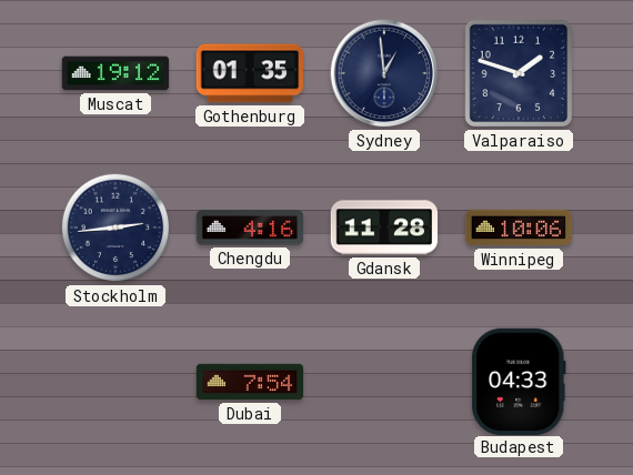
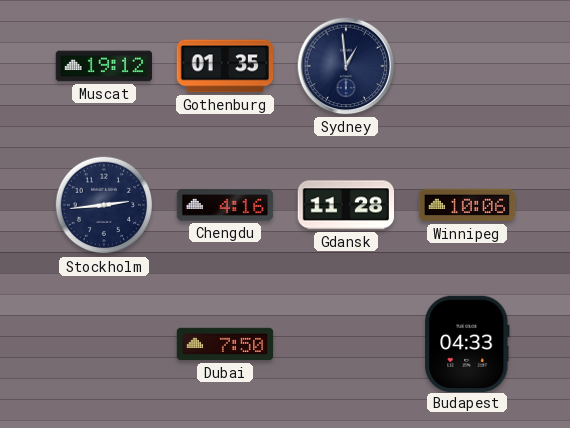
Valparaiso: 1:48 -> none
Dubai: 7:54 -> 7:50
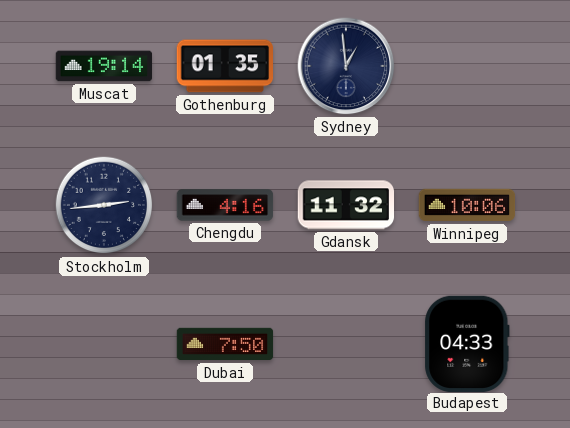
Muscat: 19:12 -> 19:14
Gdansk: 11:28 -> 11:32
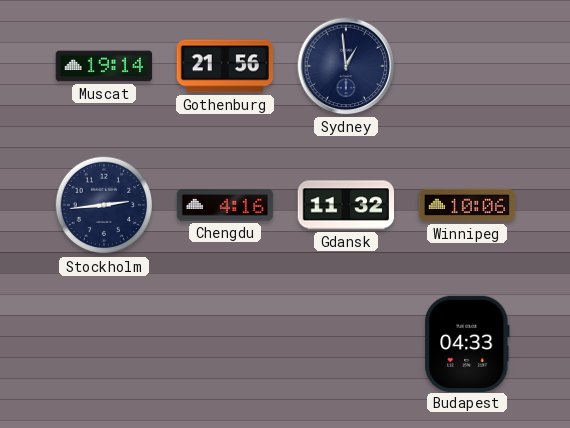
Gothenburg: 01:35 -> 21:56
Dubai: 7:50 -> none
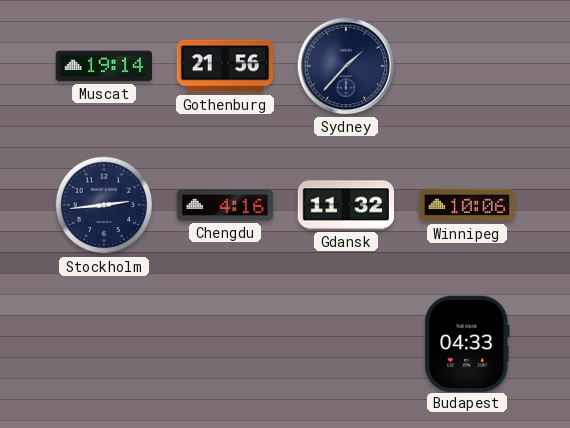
Sydney: 12:59 -> 1:37
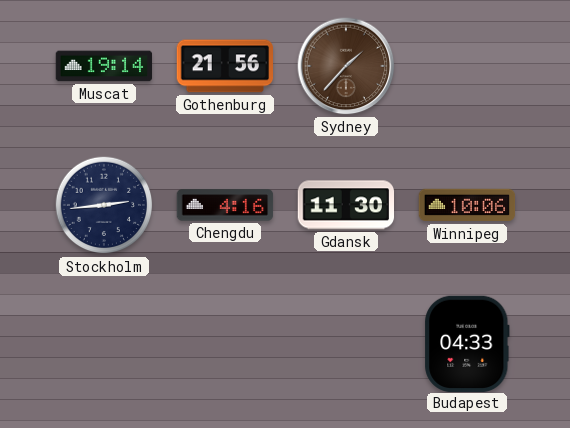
Sydney dial: navy -> brown
Gdansk: 11:32 -> 11:30
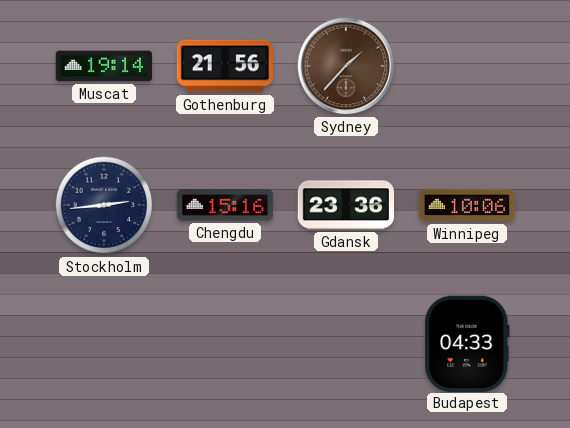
Chengdu: 4:16 -> 15:16
Gdansk: 11:30 -> 23:36
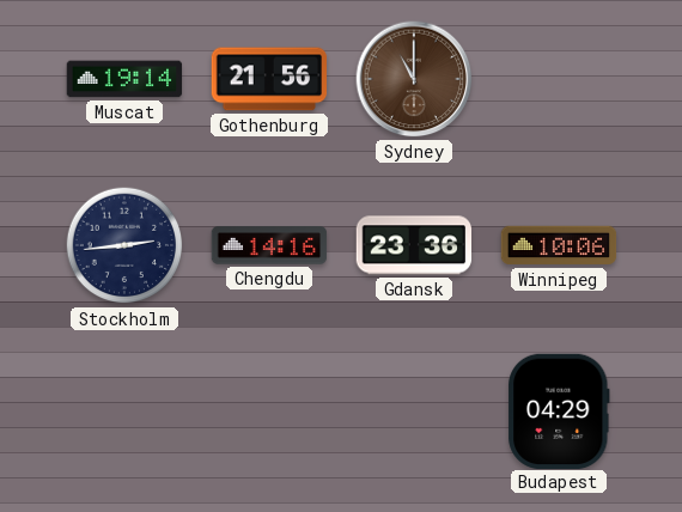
Sydney: 1:37 -> 11:00
Chengdu: 15:16 -> 14:16
Budapest: 04:33 -> 04:29
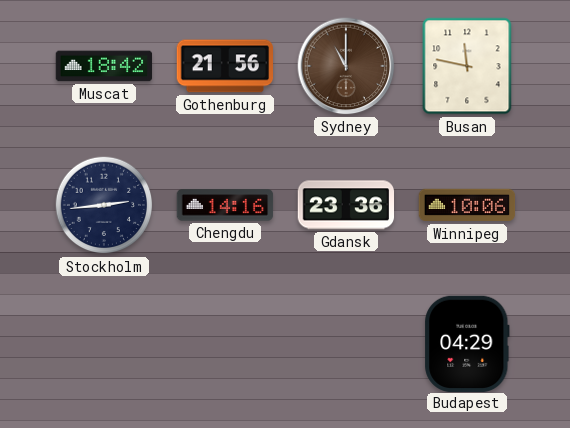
Muscat: 19:14 -> 18:42
Busan: none -> 11:47
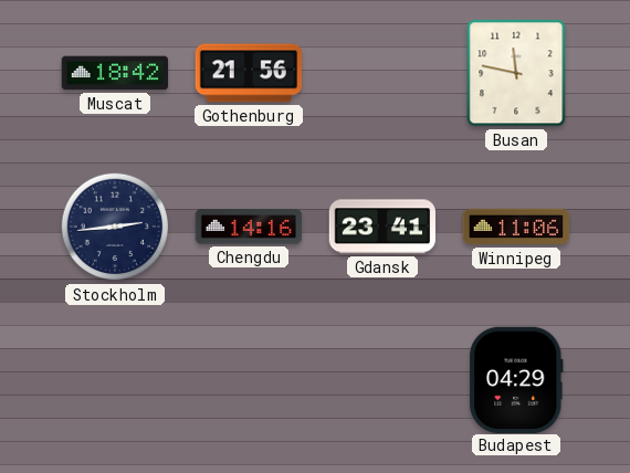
Sydney: 11:00 -> none
Gdansk: 23:36 -> 23:41
Winnipeg: 10:06 -> 11:06
